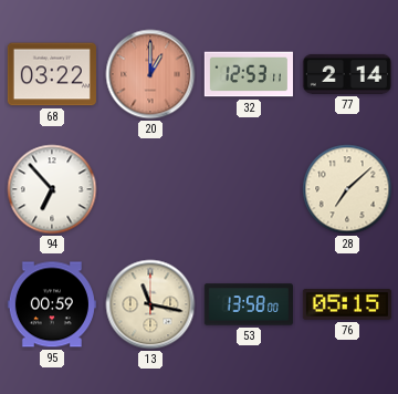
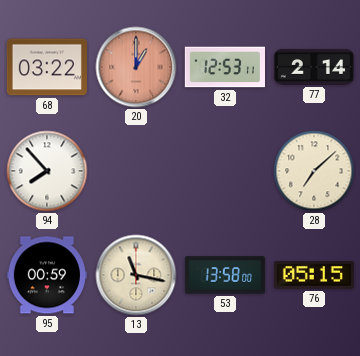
94: 6:53 -> 7:53
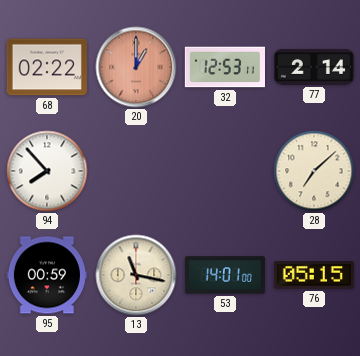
68: 03:22 -> 02:22
53: 13:58 -> 14:01
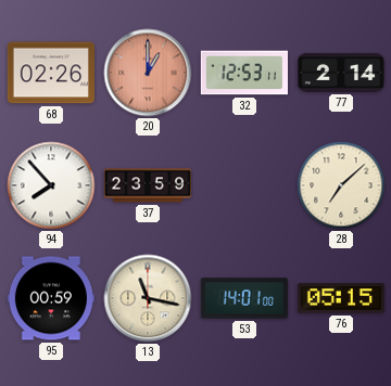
68: 02:22 -> 02:26
37: none -> 23:59
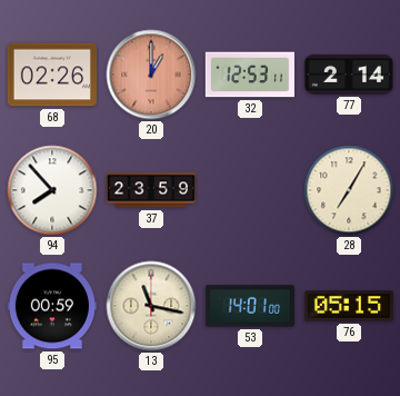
28: 7:08 -> 7:05
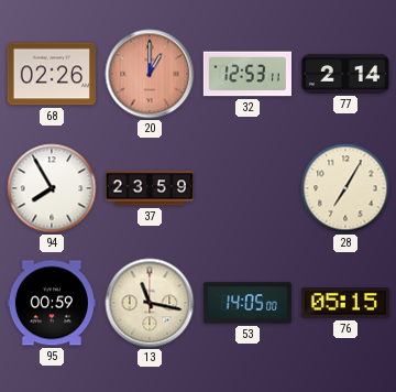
94: 7:53 -> 7:55
53: 14:01 -> 14:05
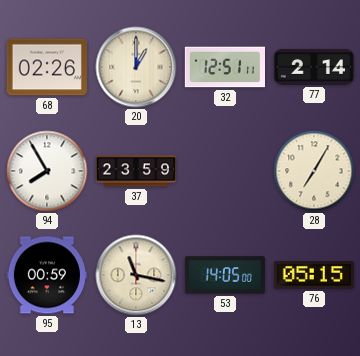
20 dial: salmon -> cream
32: 12:53 -> 12:51
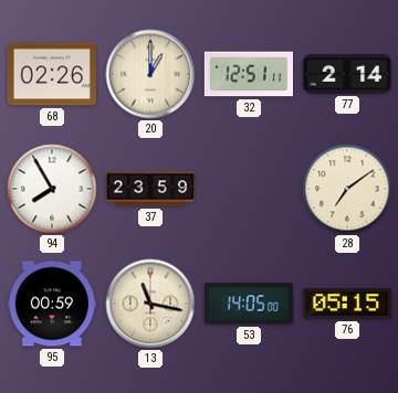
28: 7:05 -> 7:09
